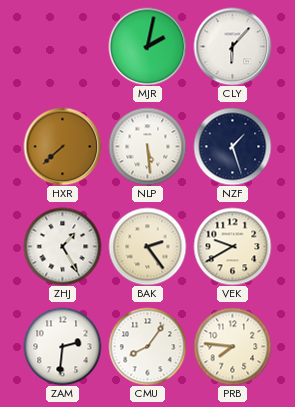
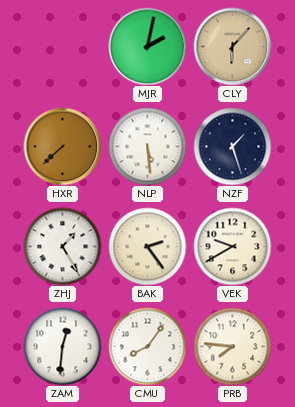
CLY dial: white -> champagne
ZAM: 2:31 -> 12:31
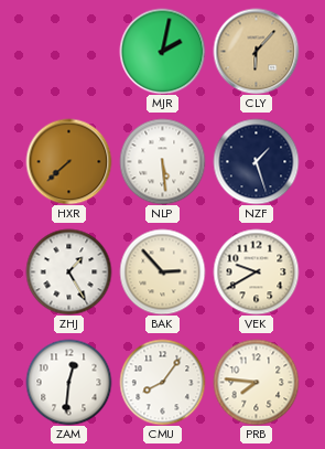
BAK: 2:24 -> 2:53
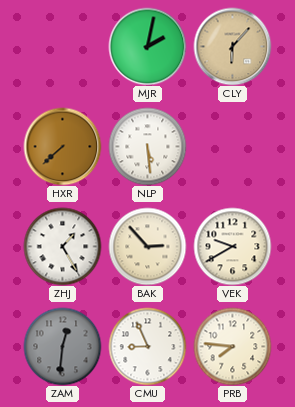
NZF: 1:27 -> none
ZAM dial: white -> grey
CMU: 8:06 -> 8:56
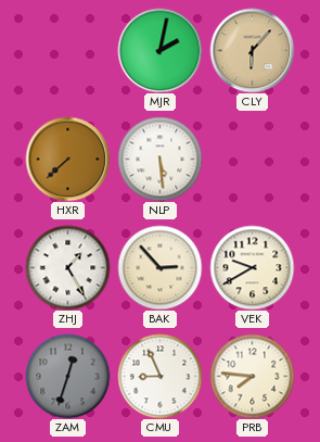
ZAM: 12:31 -> 12:33
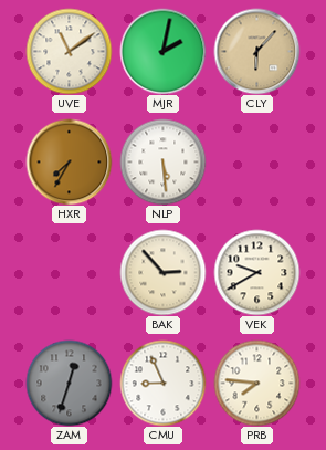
UVE: none -> 11:09
HXR: 7:38 -> 7:35
ZHJ: 1:25 -> none
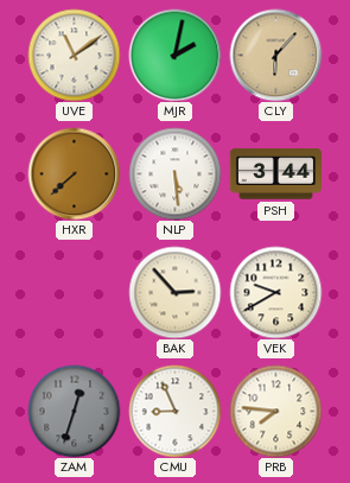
HXR: 7:35 -> 7:38
PSH: none -> 3:44
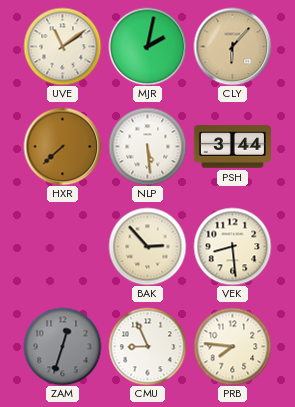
VEK: 9:40 -> 8:29
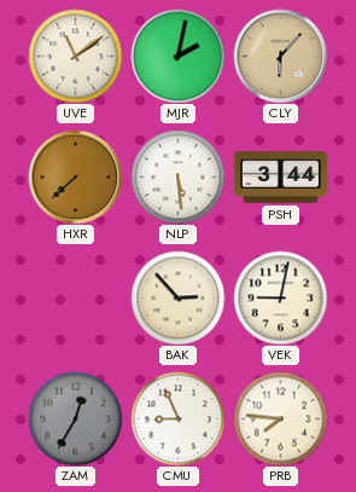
VEK: 8:29 -> 9:02
ZAM: 12:33 -> 12:35
